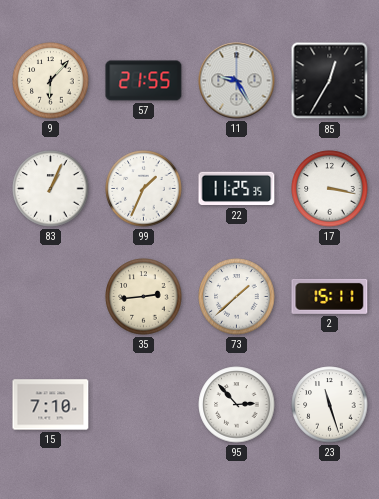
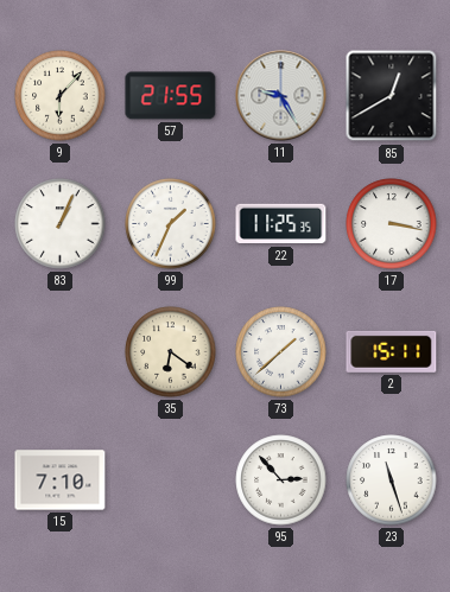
85: 12:35 -> 12:40
35: 2:44 -> 6:21
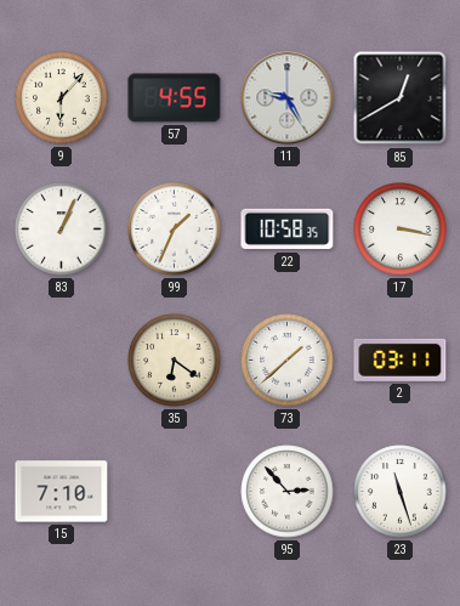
57: 21:55 -> 4:55
22: 11:25 -> 10:58
2: 15:11 -> 03:11
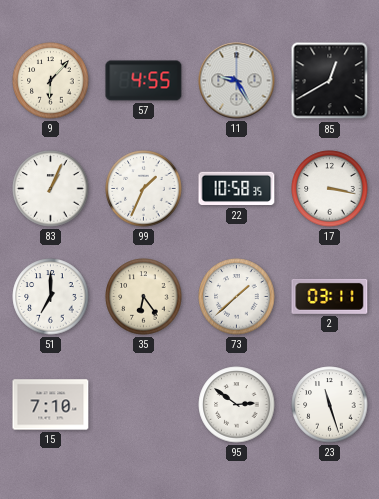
51: none -> 7:00
35: 6:21 -> 6:24
95: 2:53 -> 2:51
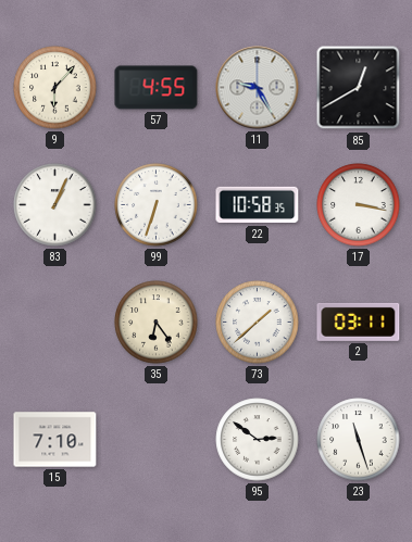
99: 1:34 -> 6:33
51: 7:00 -> none
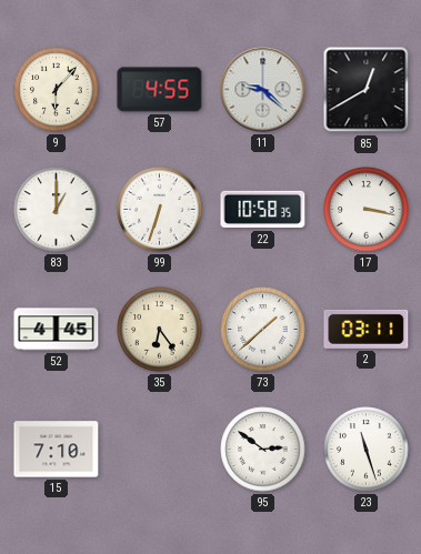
11: 9:25 -> 9:22
83: 1:04 -> 1:00
52: none -> 4:45
